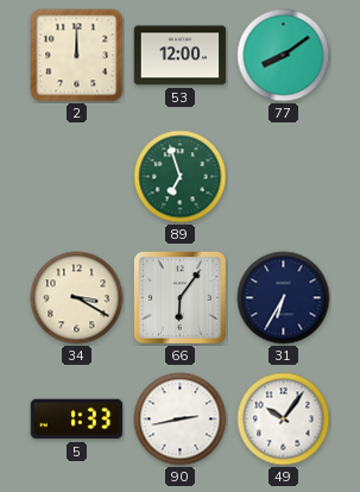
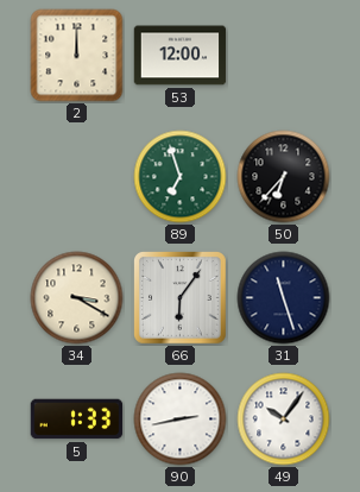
77: 8:09 -> none
50: none -> 6:37
31: 6:35 -> 11:27
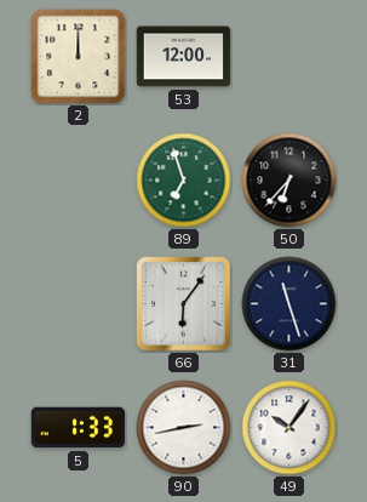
34: 3:20 -> none
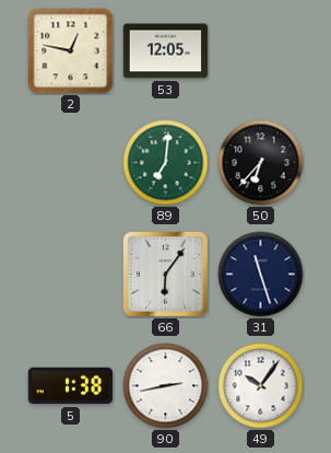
2: 12:00 -> 12:47
53: 12:00 -> 12:05
89: 6:57 -> 7:01
5: 1:33 -> 1:38
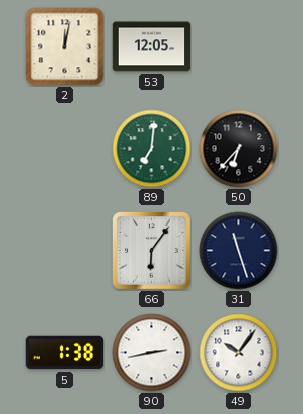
2: 12:47 -> 12:02
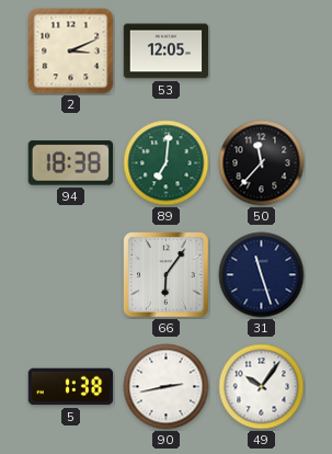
2: 12:02 -> 3:11
94: none -> 18:38
50: 6:37 -> 11:37
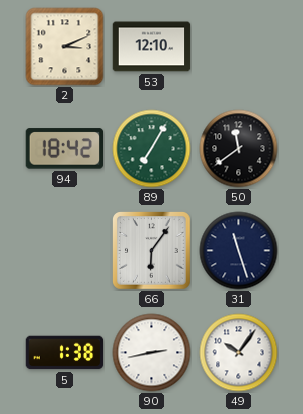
53: 12:05 -> 12:10
94: 18:38 -> 18:42
89: 7:01 -> 7:05
50: 11:37 -> 11:39
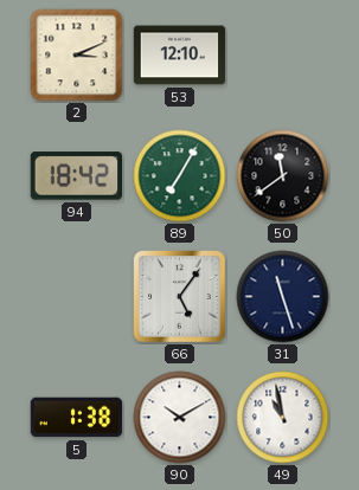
66: 6:06 -> 5:06
90: 2:43 -> 10:10
49: 10:06 -> 10:58
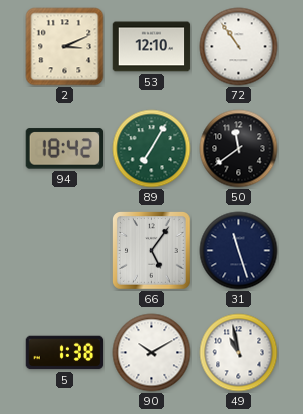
72: none -> 10:54
